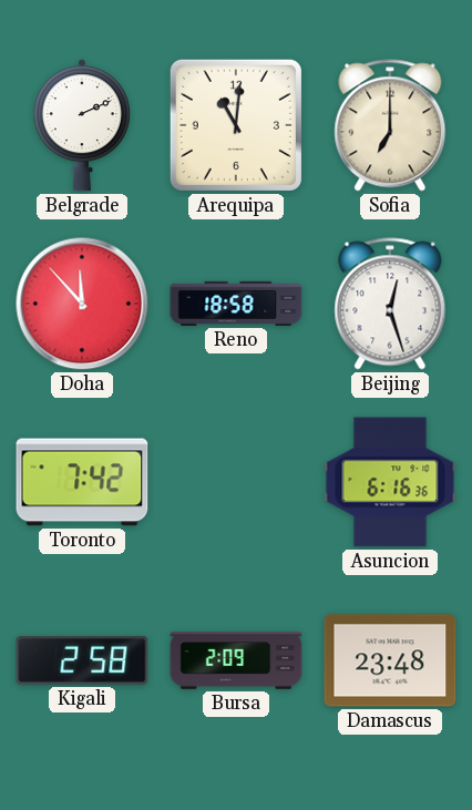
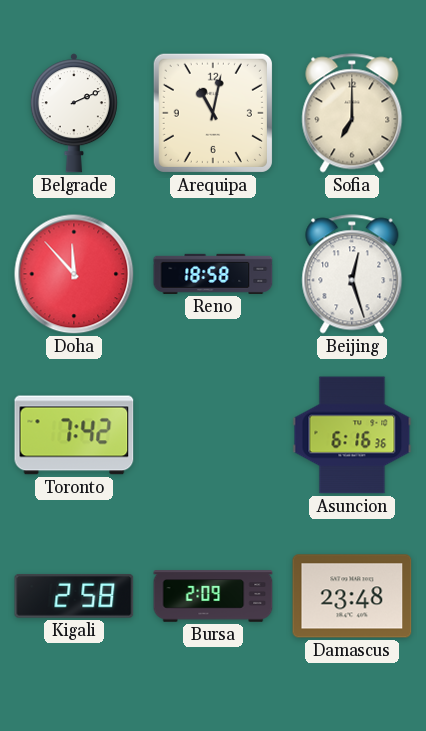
Arequipa: 11:01 -> 11:02
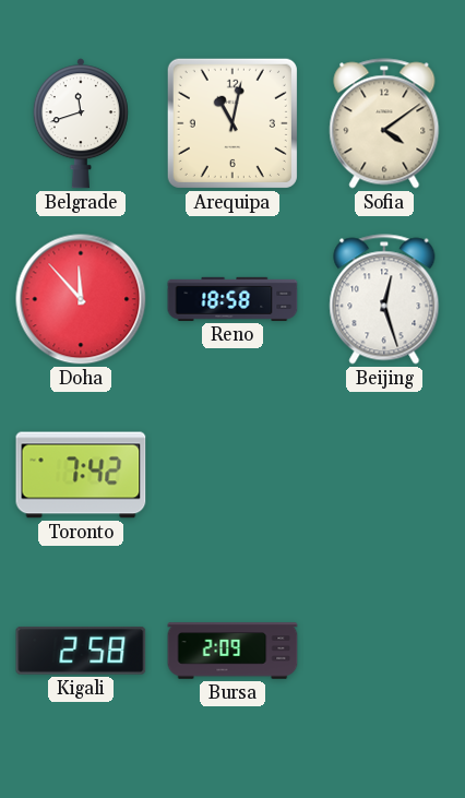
Belgrade: 2:11 -> 11:42
Sofia: 7:00 -> 4:09
Asuncion: 6:16 -> none
Damascus: 23:48 -> none
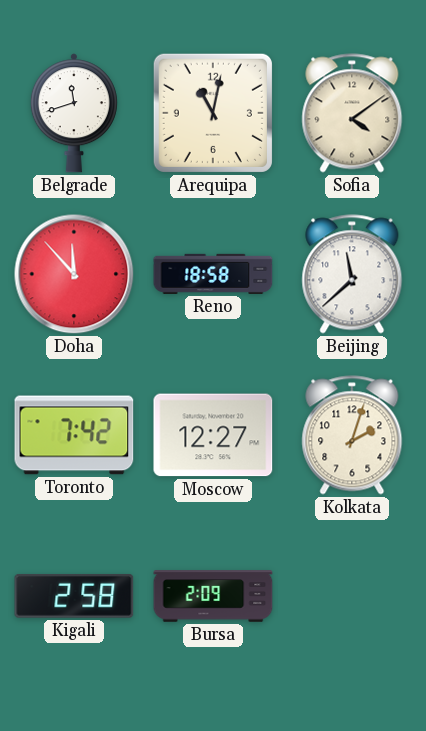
Beijing: 12:27 -> 11:38
Moscow: none -> 12:27
Kolkata: none -> 2:03
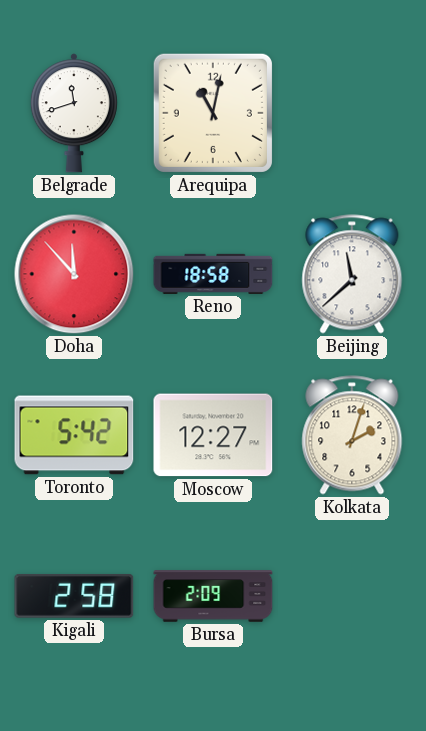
Sofia: 4:09 -> none
Toronto: 7:42 -> 5:42
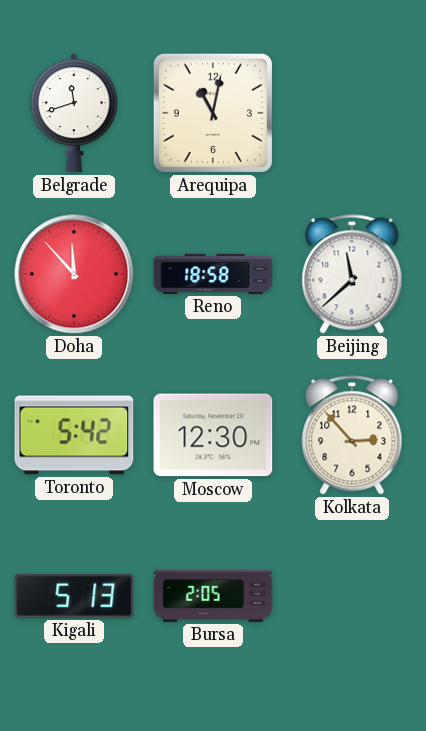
Moscow: 12:27 -> 12:30
Kolkata: 2:03 -> 2:53
Kigali: 2:58 -> 5:13
Bursa: 2:09 -> 2:05
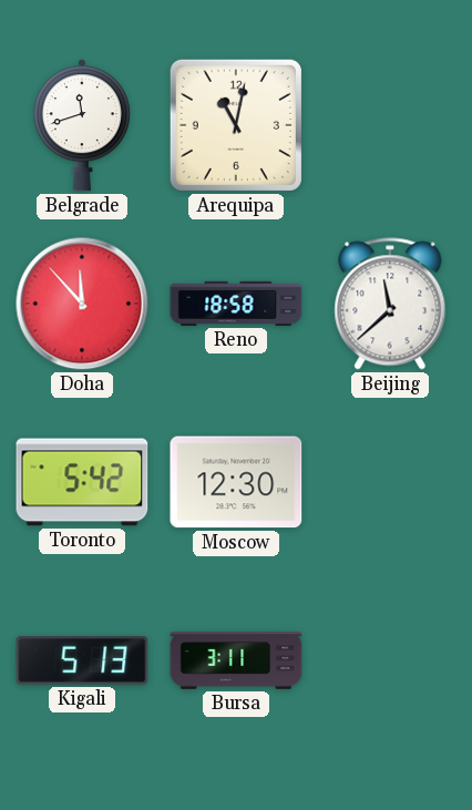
Kolkata: 2:53 -> none
Bursa: 2:05 -> 3:11
